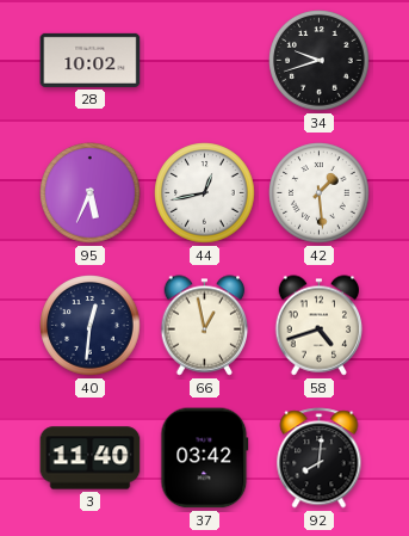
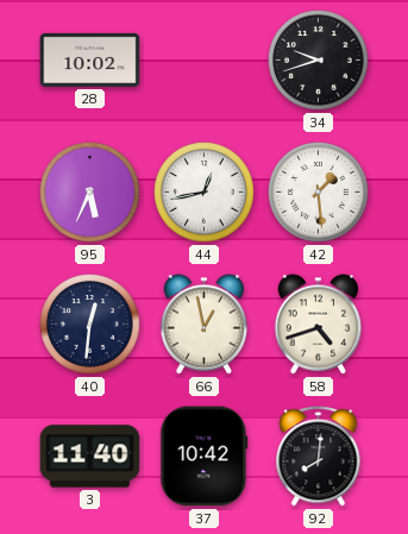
37: 03:42 -> 10:42
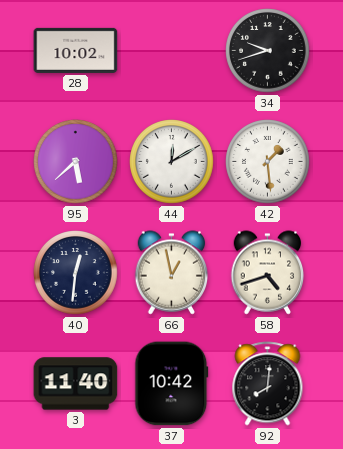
95: 5:34 -> 5:38
44: 12:43 -> 12:10
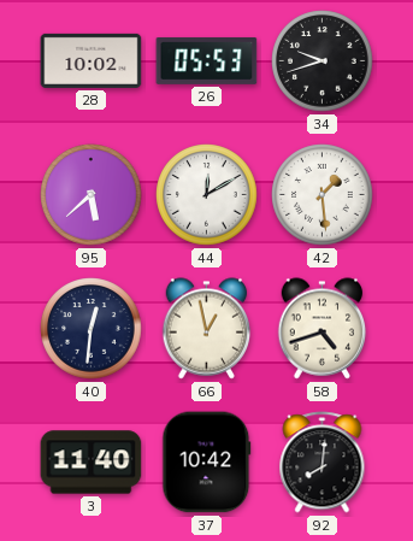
26: none -> 05:53
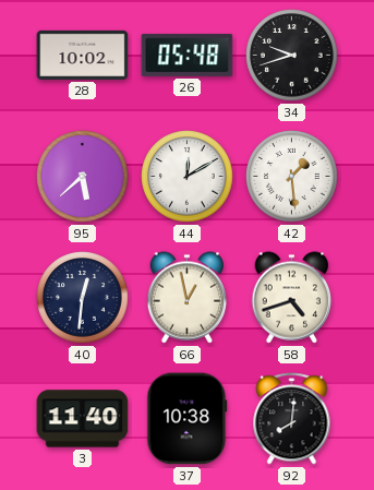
26: 05:53 -> 05:48
37: 10:42 -> 10:38
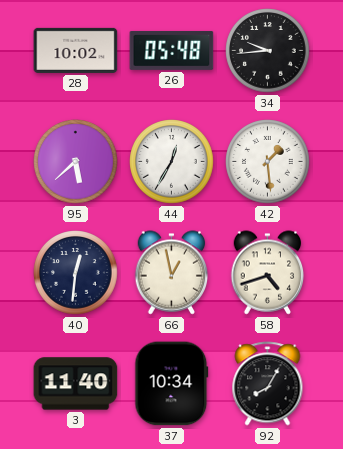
34: 9:42 -> 9:44
44: 12:10 -> 12:35
37: 10:38 -> 10:34
92: 8:01 -> 8:05
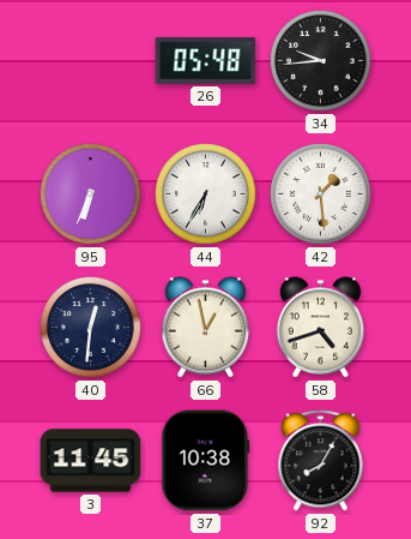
28: 10:02 -> none
95: 5:38 -> 6:34
44: 12:35 -> 6:35
3: 11:40 -> 11:45
37: 10:34 -> 10:38
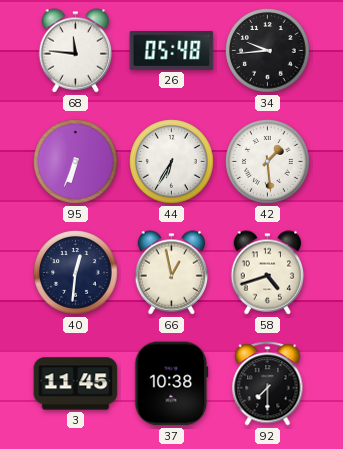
68: none -> 11:46
92: 8:05 -> 7:30
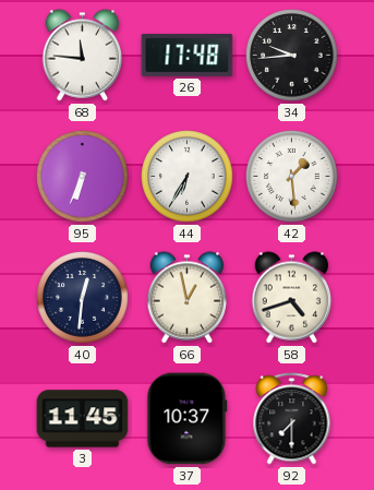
26: 05:48 -> 17:48
37: 10:38 -> 10:37
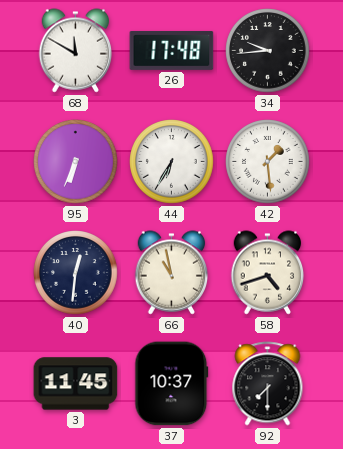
68: 11:46 -> 11:50
66: 12:58 -> 10:58
